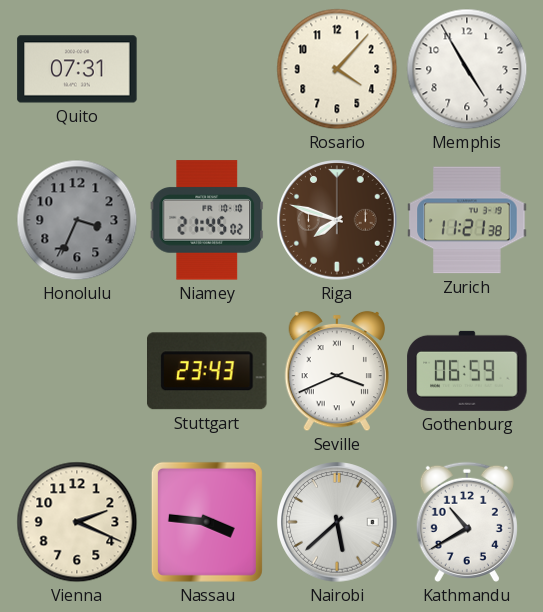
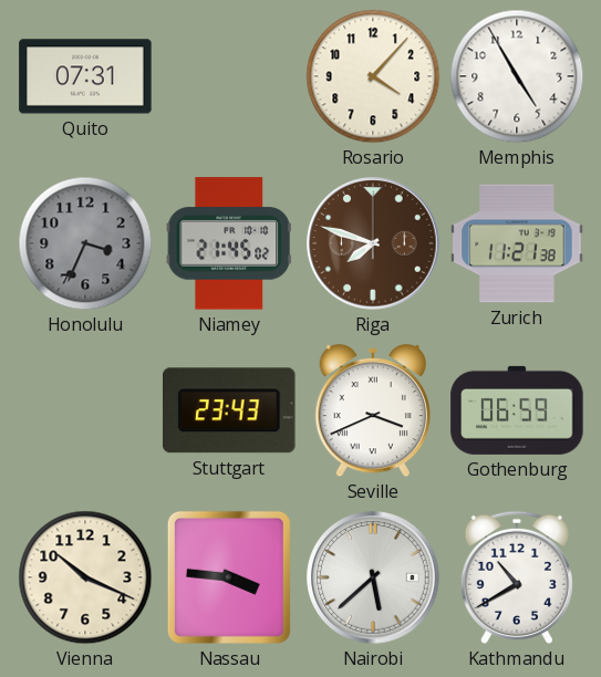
Vienna: 2:19 -> 10:19
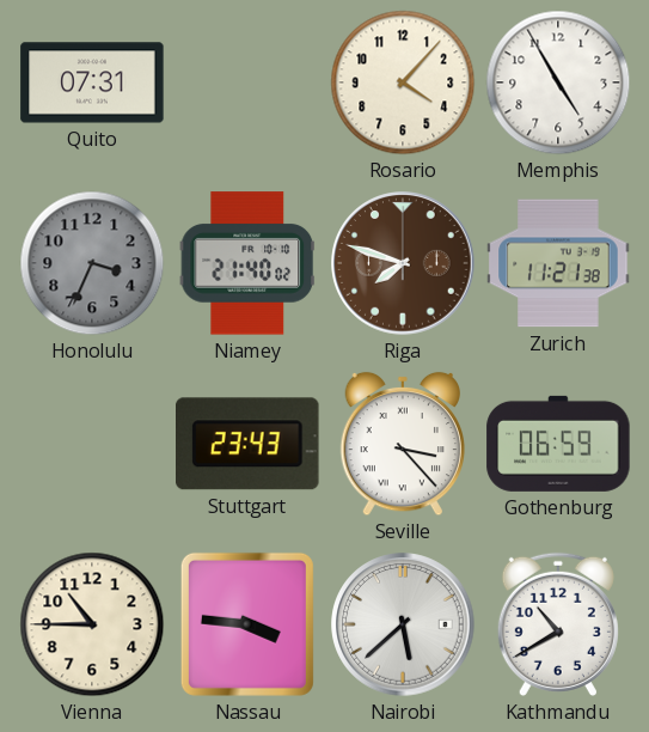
Niamey: 21:45 -> 21:40
Seville: 3:41 -> 3:23
Vienna: 10:19 -> 10:45
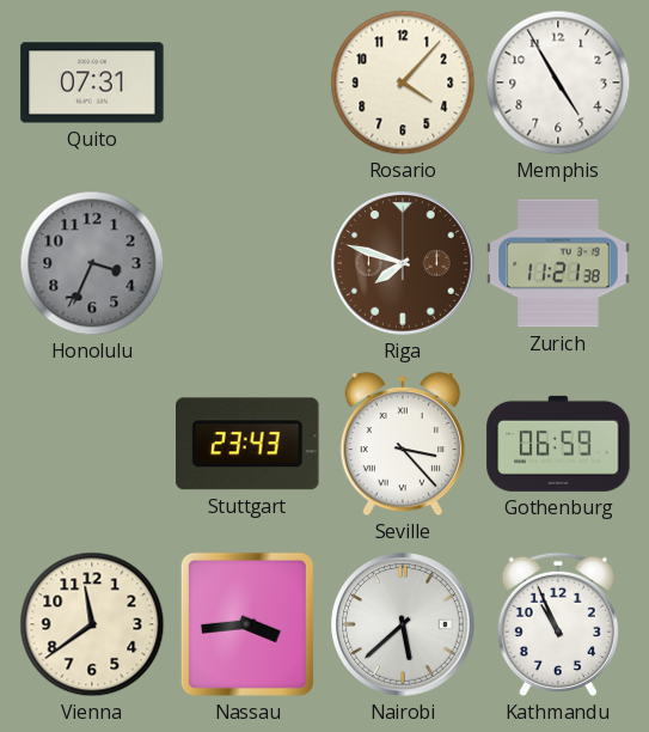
Niamey: 21:40 -> none
Vienna: 10:45 -> 11:39
Nassau: 3:46 -> 3:44
Kathmandu: 10:40 -> 10:56
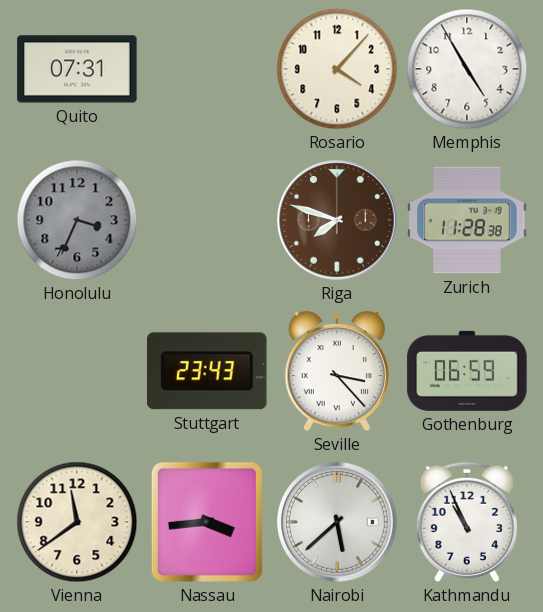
Zurich: 11:21 -> 11:28
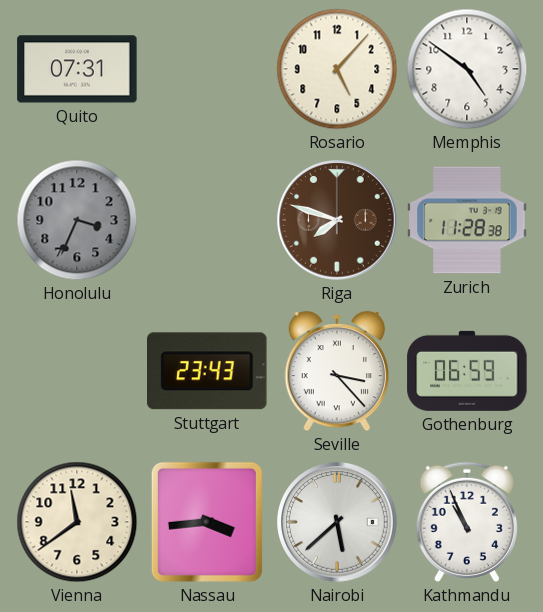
Rosario: 4:07 -> 5:07
Memphis: 4:55 -> 4:51
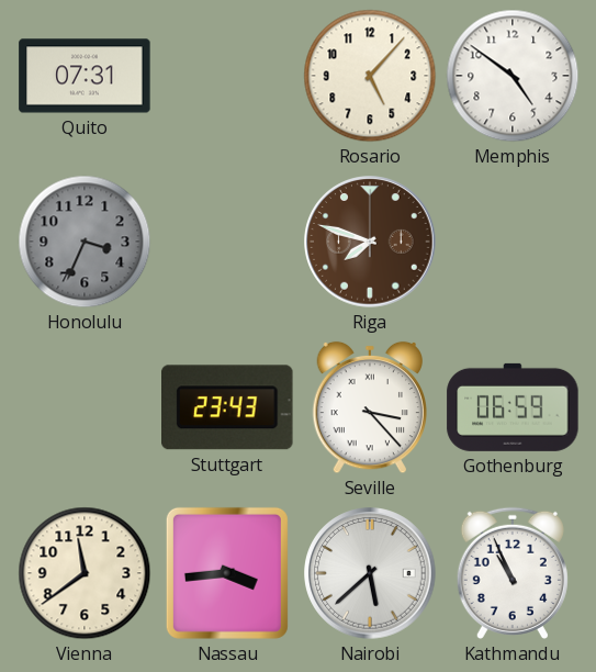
Zurich: 11:28 -> none
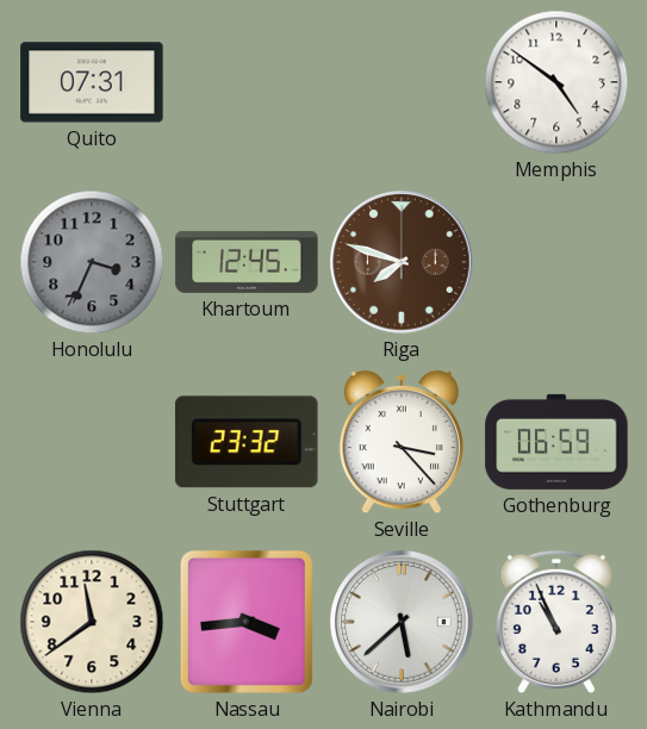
Rosario: 5:07 -> none
Khartoum: none -> 12:45
Stuttgart: 23:43 -> 23:32
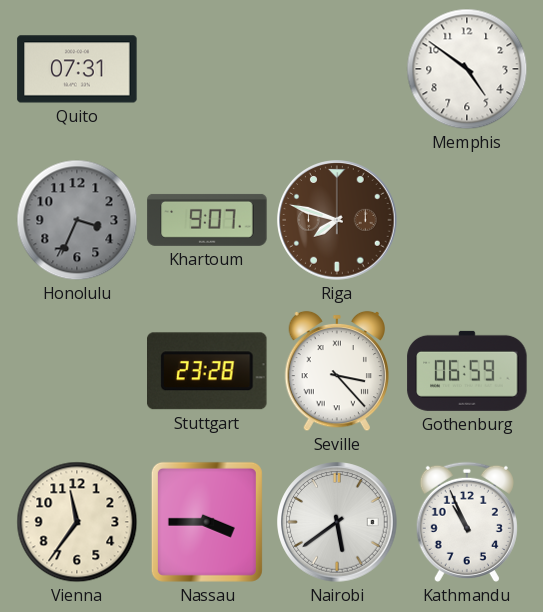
Khartoum: 12:45 -> 9:07
Stuttgart: 23:32 -> 23:28
Vienna: 11:39 -> 11:36
Nassau: 3:44 -> 3:45
Nairobi: 5:38 -> 5:39
